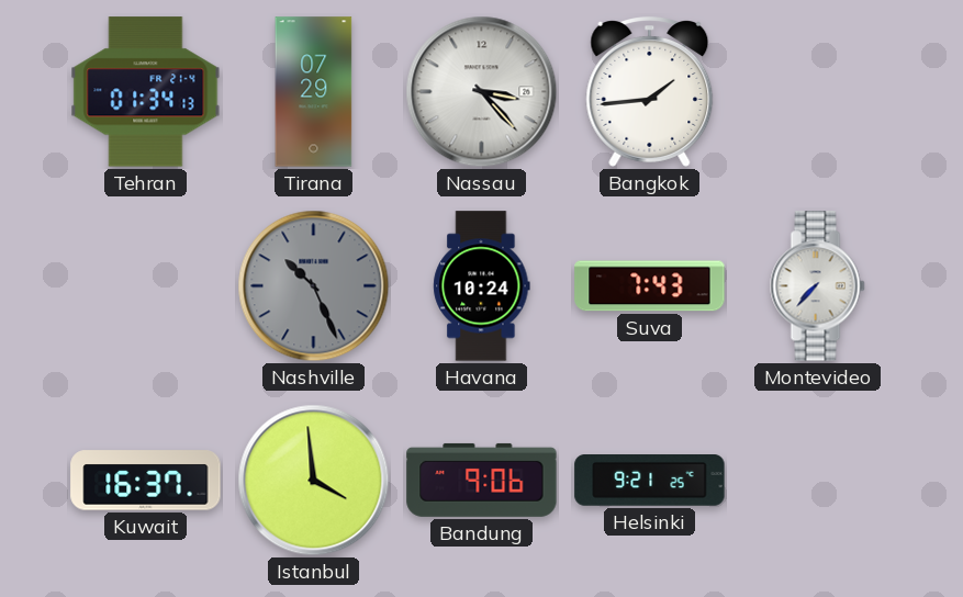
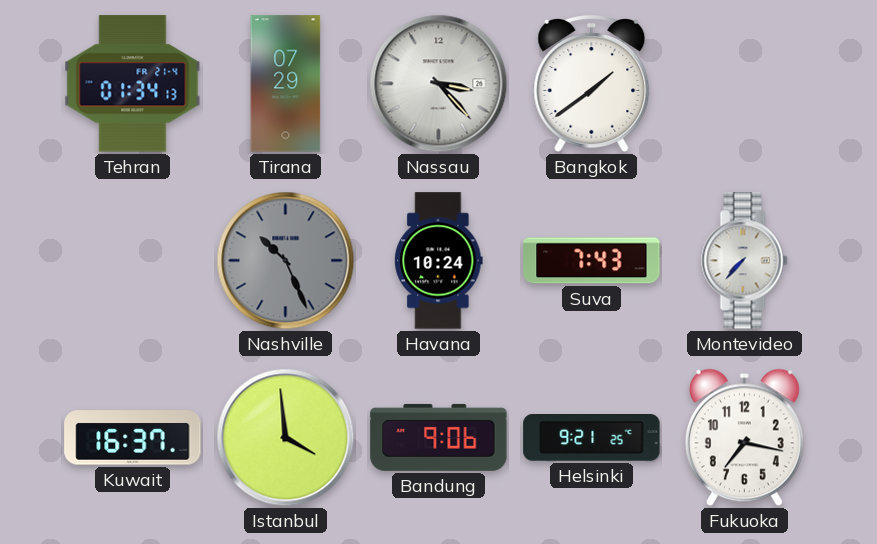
Bangkok: 1:44 -> 1:39
Fukuoka: none -> 7:17
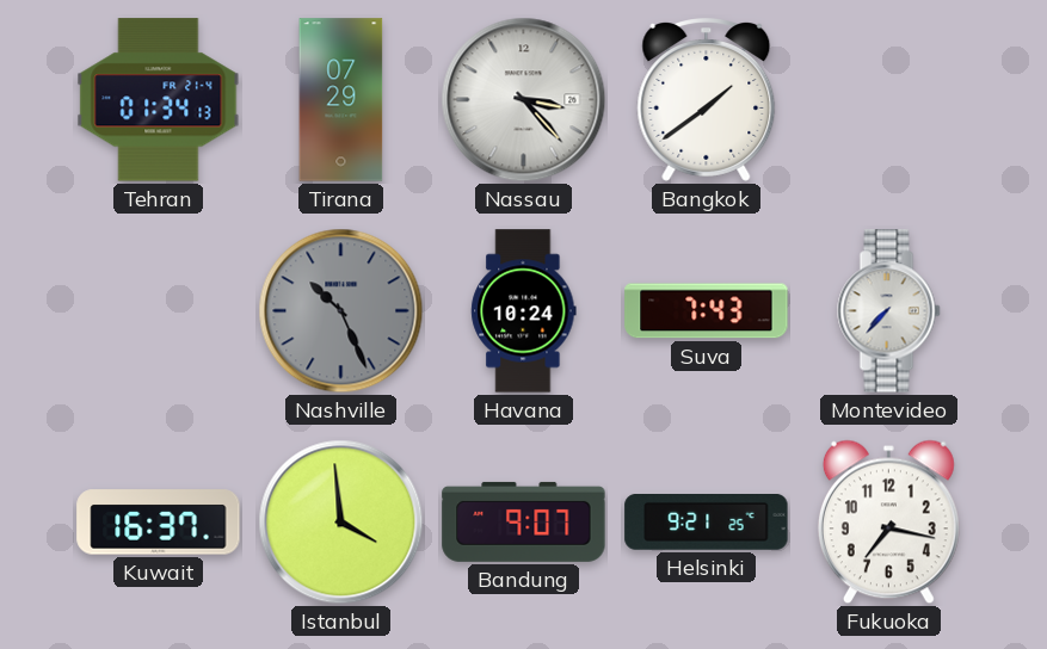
Bandung: 9:06 -> 9:07
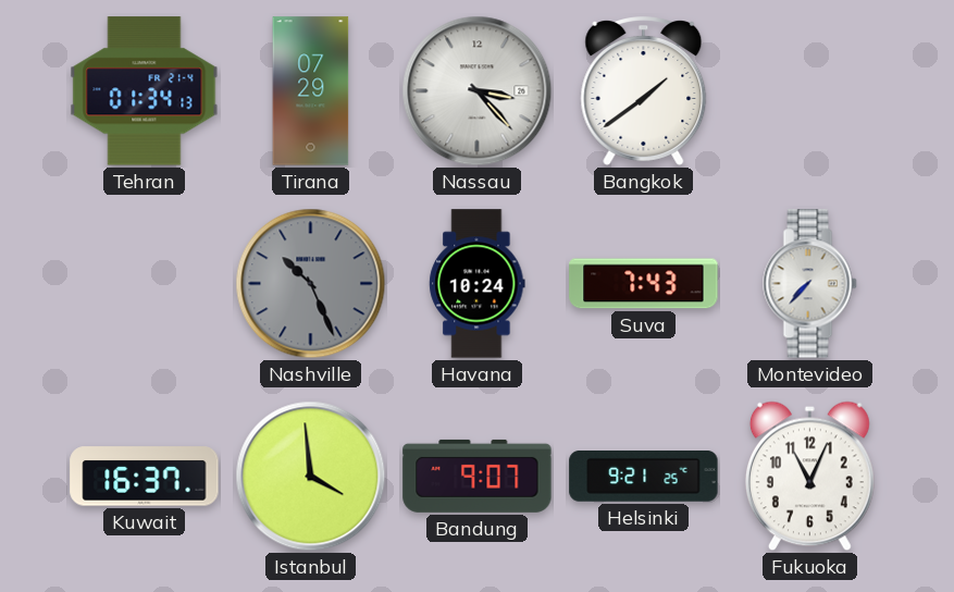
Fukuoka: 7:17 -> 11:04
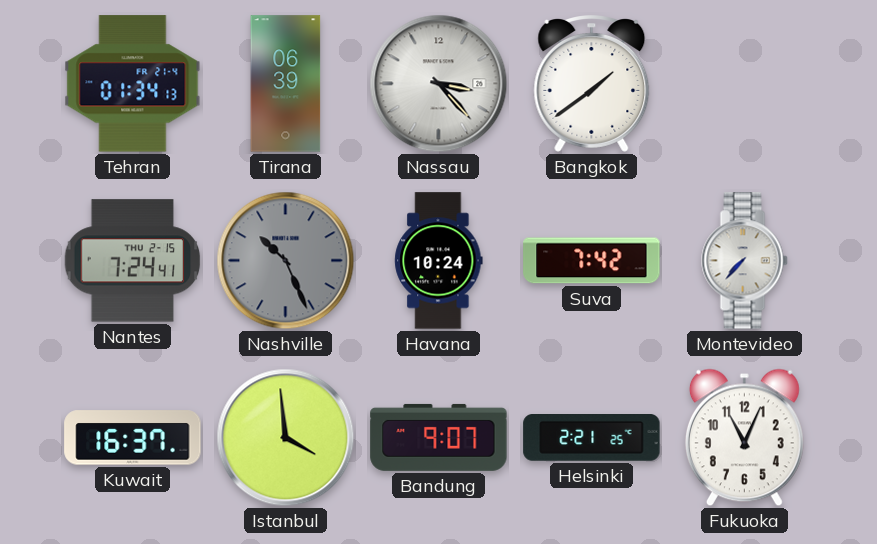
Tirana: 07:29 -> 06:39
Nantes: none -> 7:24
Suva: 7:43 -> 7:42
Helsinki: 9:21 -> 2:21
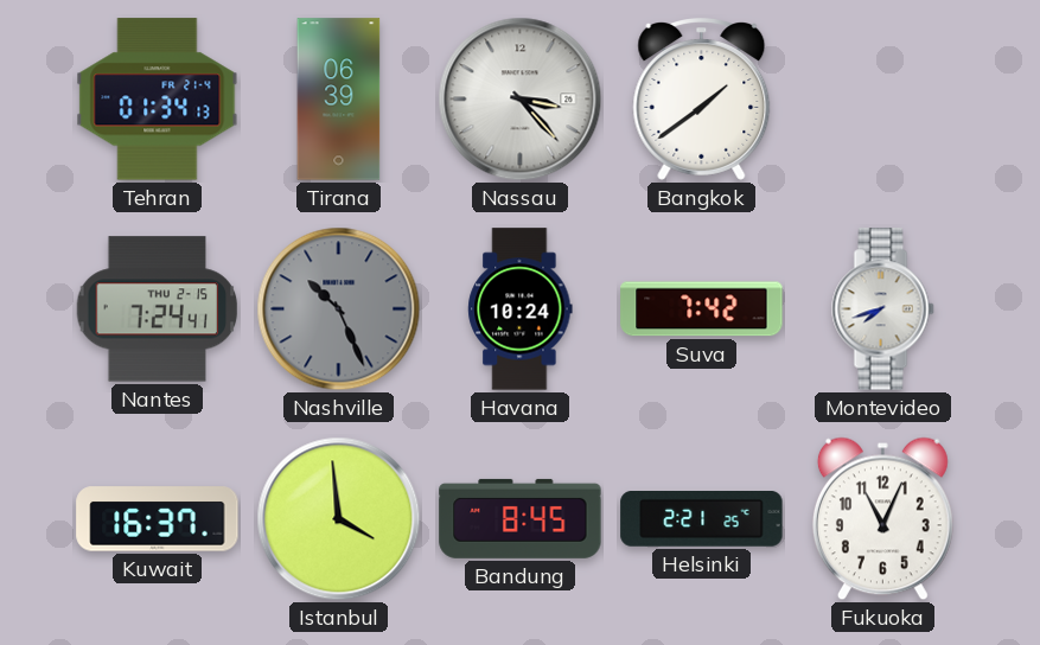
Montevideo: 7:37 -> 7:42
Bandung: 9:07 -> 8:45
